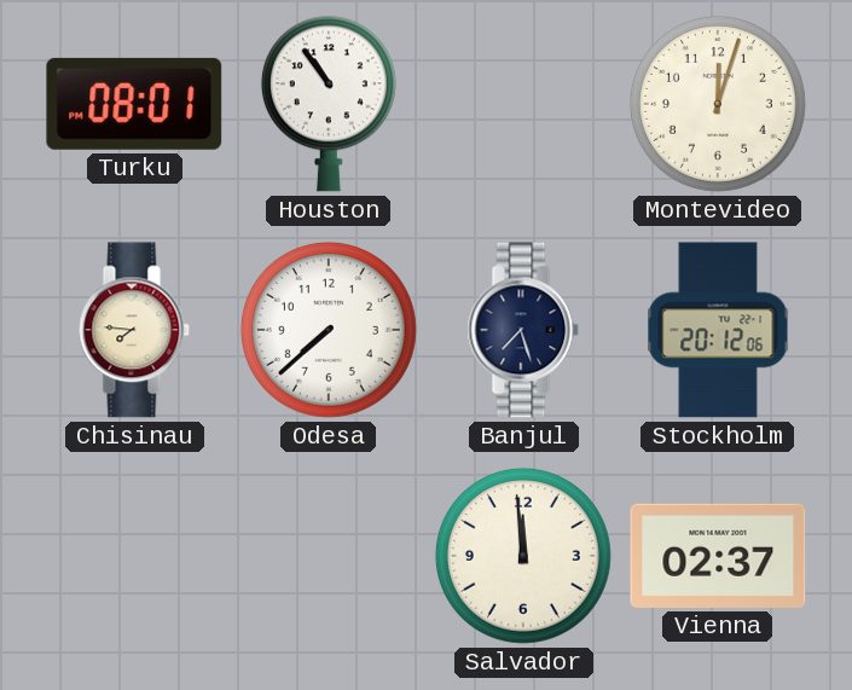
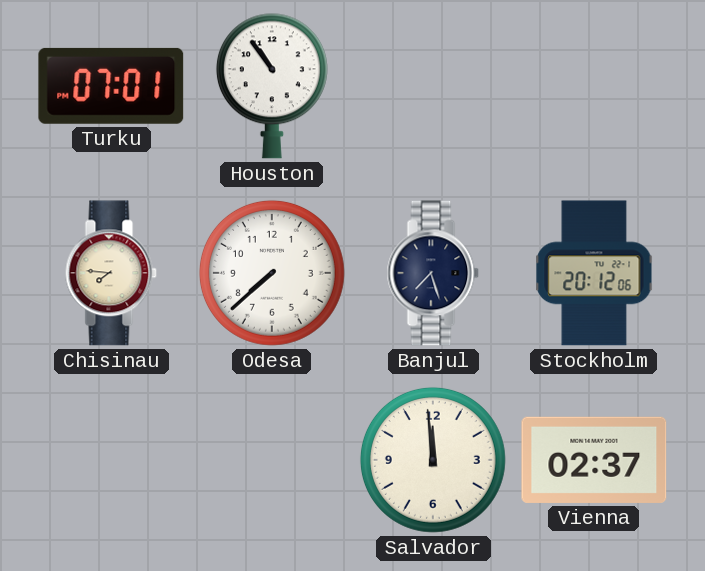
Turku: 08:01 -> 07:01
Montevideo: 12:03 -> none
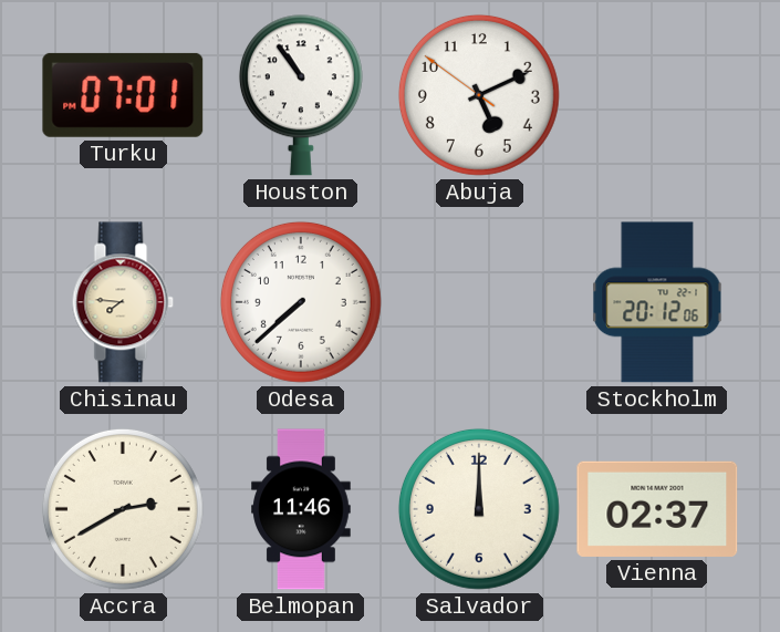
Abuja: none -> 5:10
Banjul: 7:27 -> none
Accra: none -> 2:40
Belmopan: none -> 11:46
Salvador: 11:59 -> 12:00
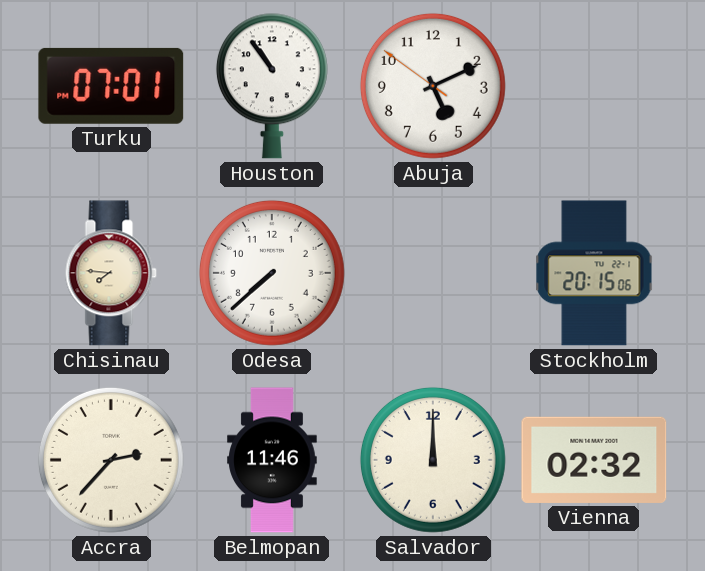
Stockholm: 20:12 -> 20:15
Accra: 2:40 -> 2:37
Vienna: 02:37 -> 02:32
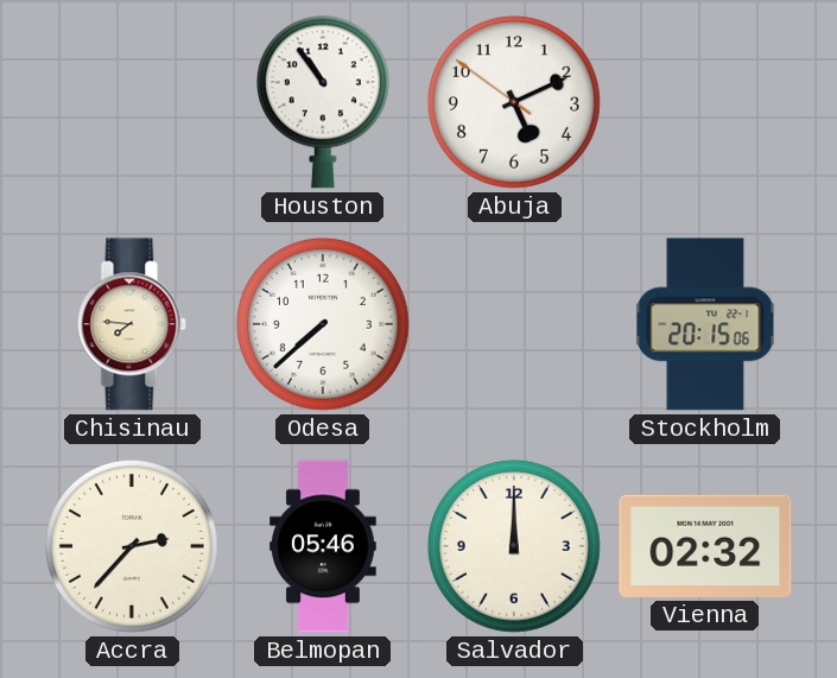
Turku: 07:01 -> none
Belmopan: 11:46 -> 05:46
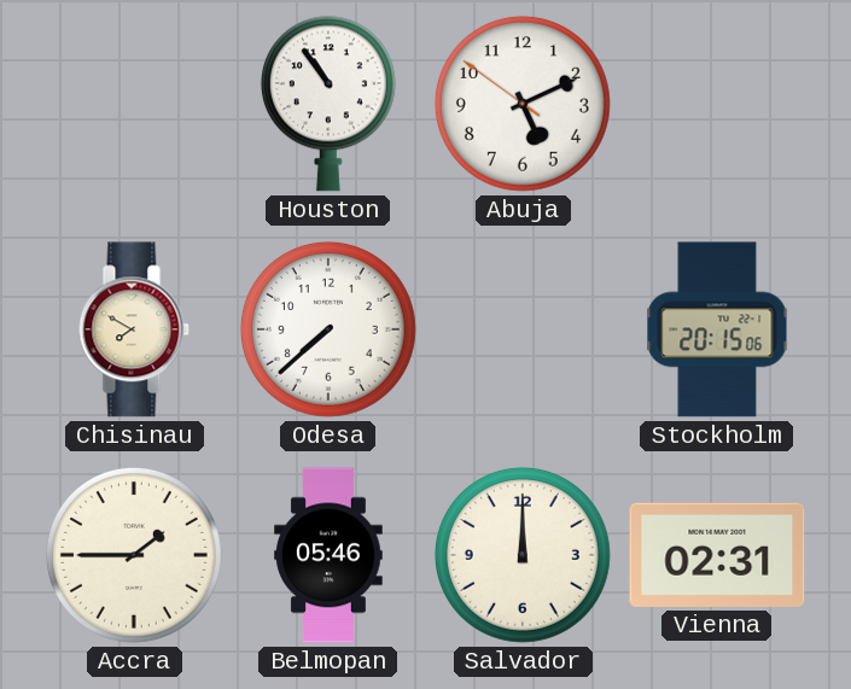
Chisinau: 7:46 -> 7:50
Accra: 2:37 -> 1:45
Vienna: 02:32 -> 02:31
